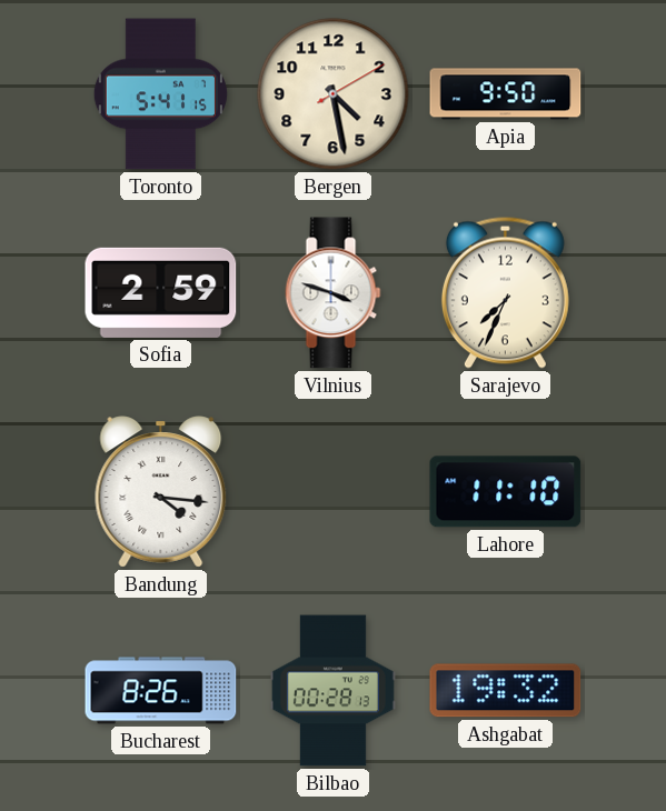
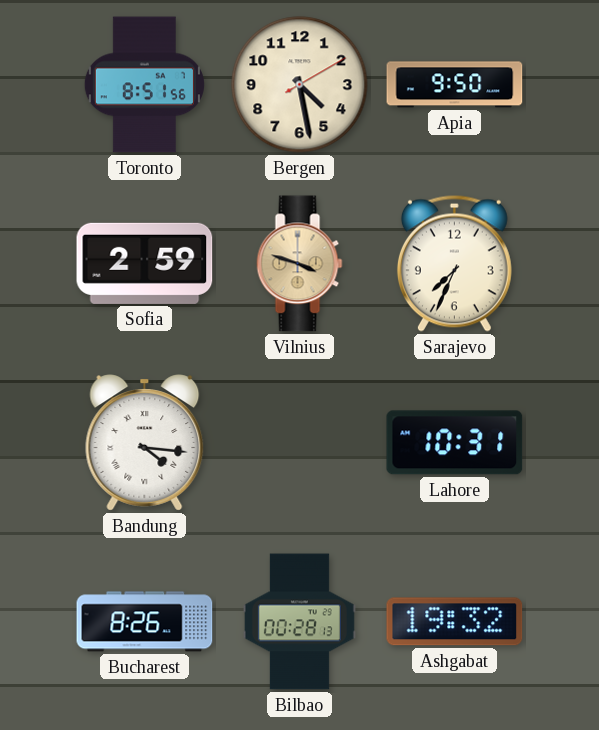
Toronto: 5:41 -> 8:51
Vilnius dial: white -> champagne
Lahore: 11:10 -> 10:31
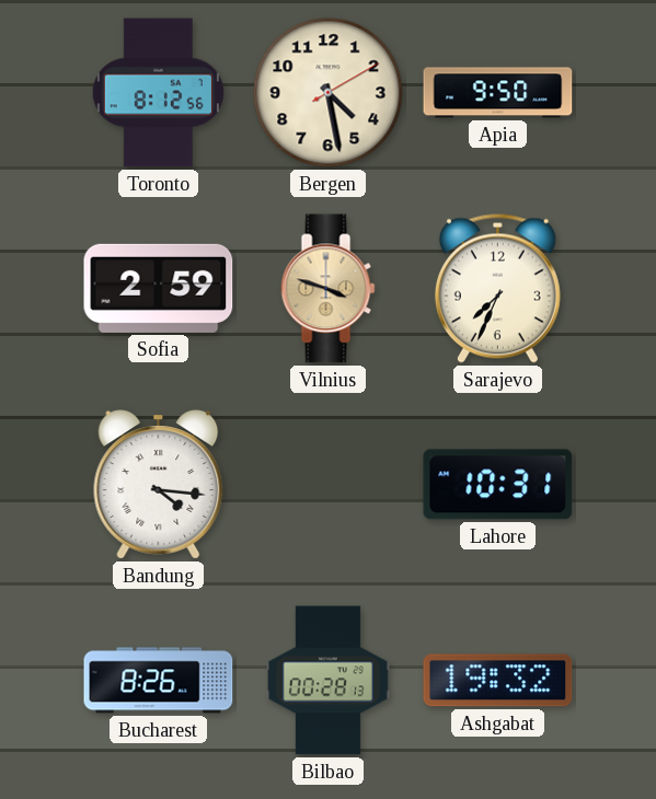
Toronto: 8:51 -> 8:12
